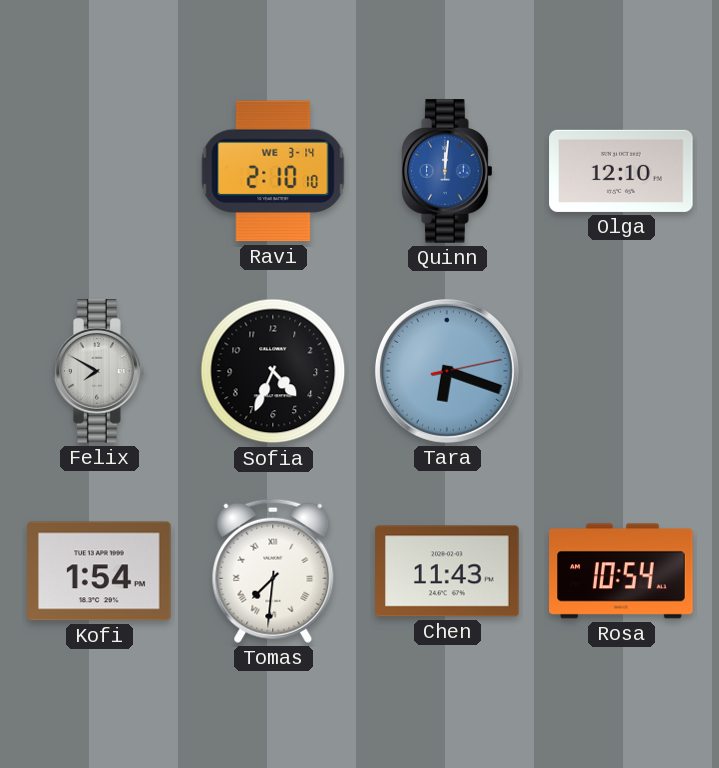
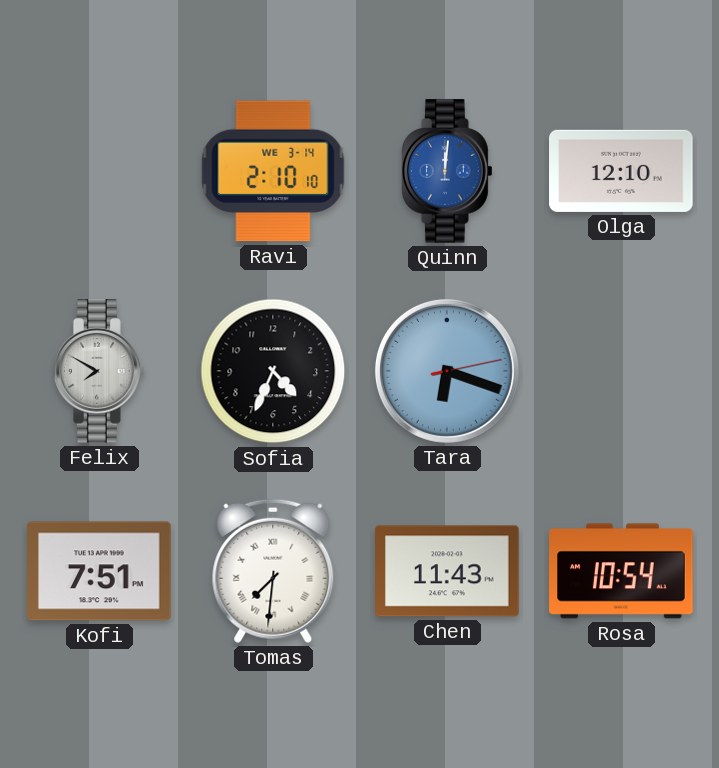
Kofi: 1:54 -> 7:51
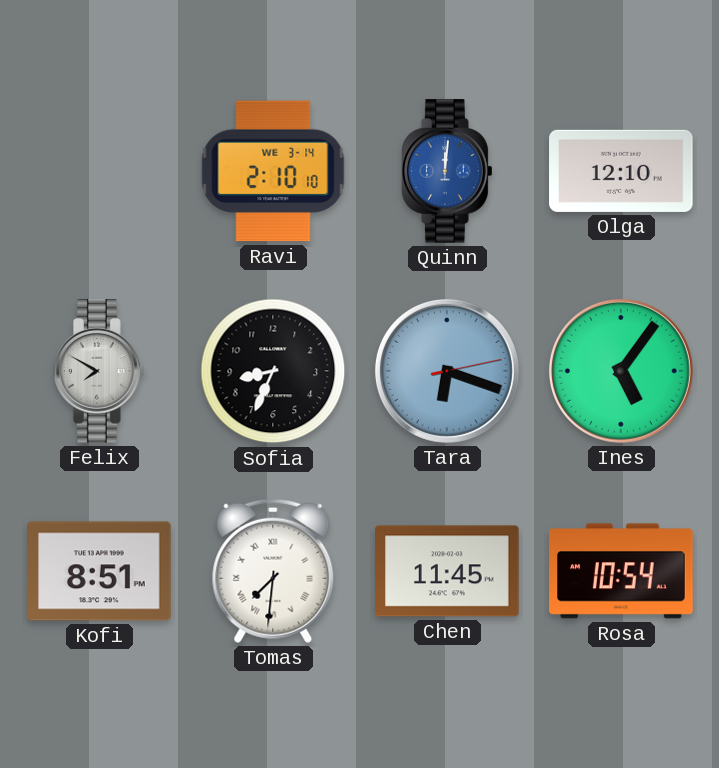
Sofia: 4:34 -> 8:34
Ines: none -> 5:06
Kofi: 7:51 -> 8:51
Chen: 11:43 -> 11:45
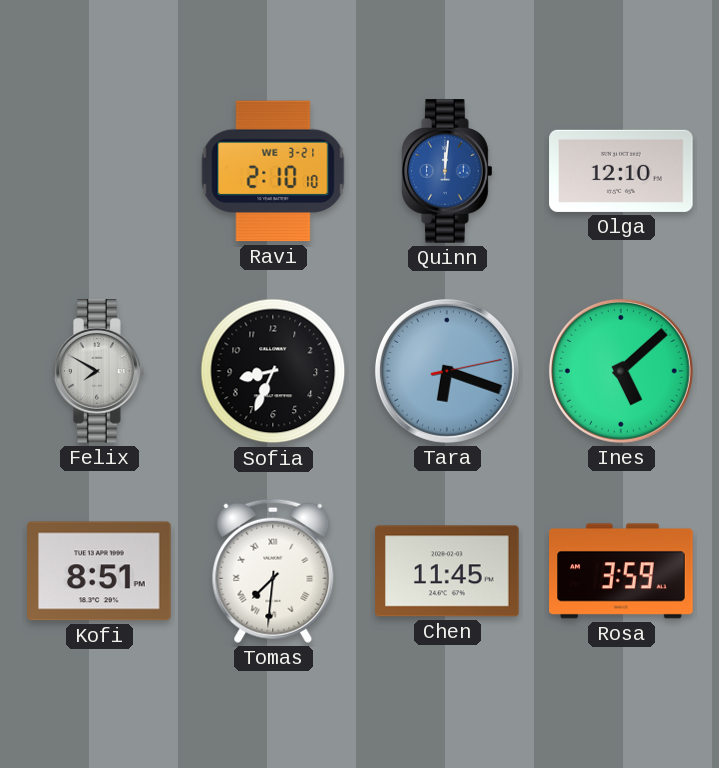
Ravi date: WE 3-14 -> WE 3-21
Ines: 5:06 -> 5:08
Rosa: 10:54 -> 3:59
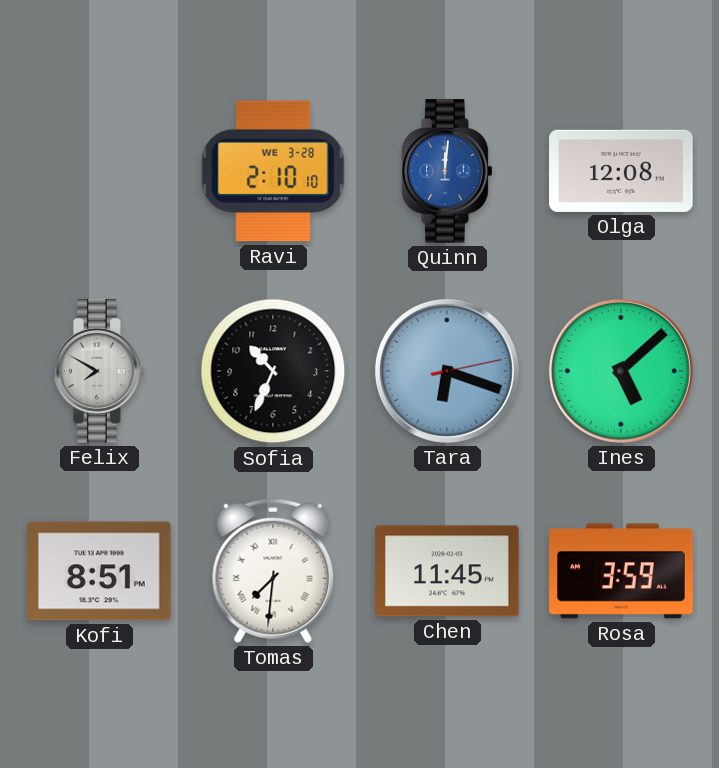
Ravi date: WE 3-21 -> WE 3-28
Olga: 12:10 -> 12:08
Sofia: 8:34 -> 10:34
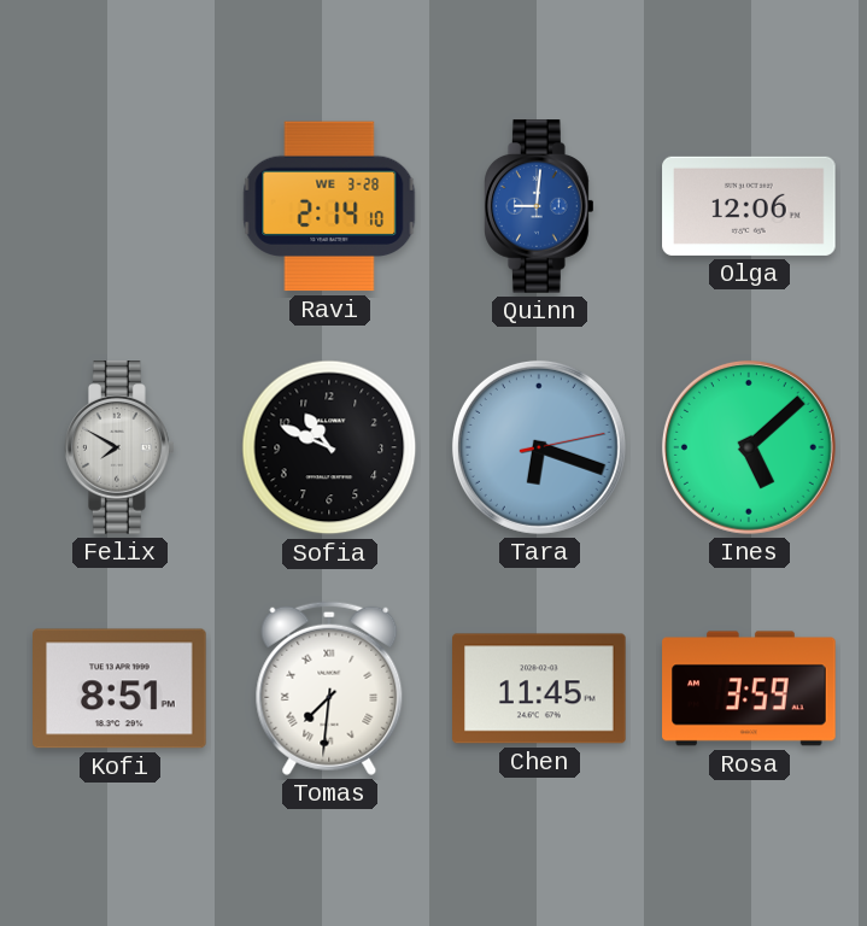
Ravi: 2:10 -> 2:14
Quinn: 12:01 -> 9:01
Olga: 12:08 -> 12:06
Sofia: 10:34 -> 10:49
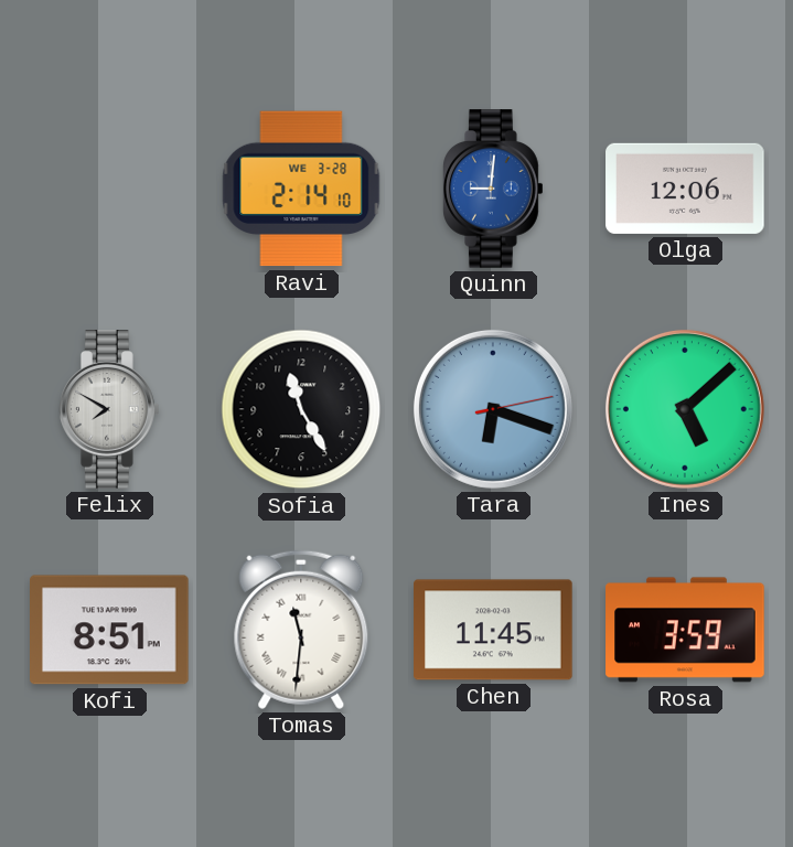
Sofia: 10:49 -> 11:25
Tomas: 7:31 -> 11:31
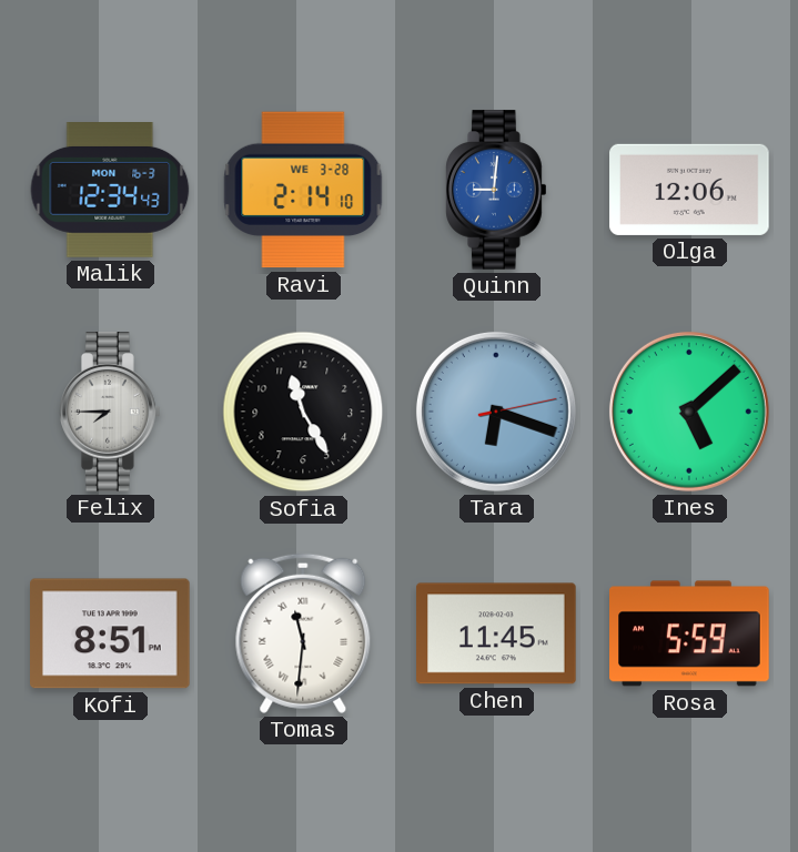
Malik: none -> 12:34
Felix: 7:50 -> 7:45
Rosa: 3:59 -> 5:59
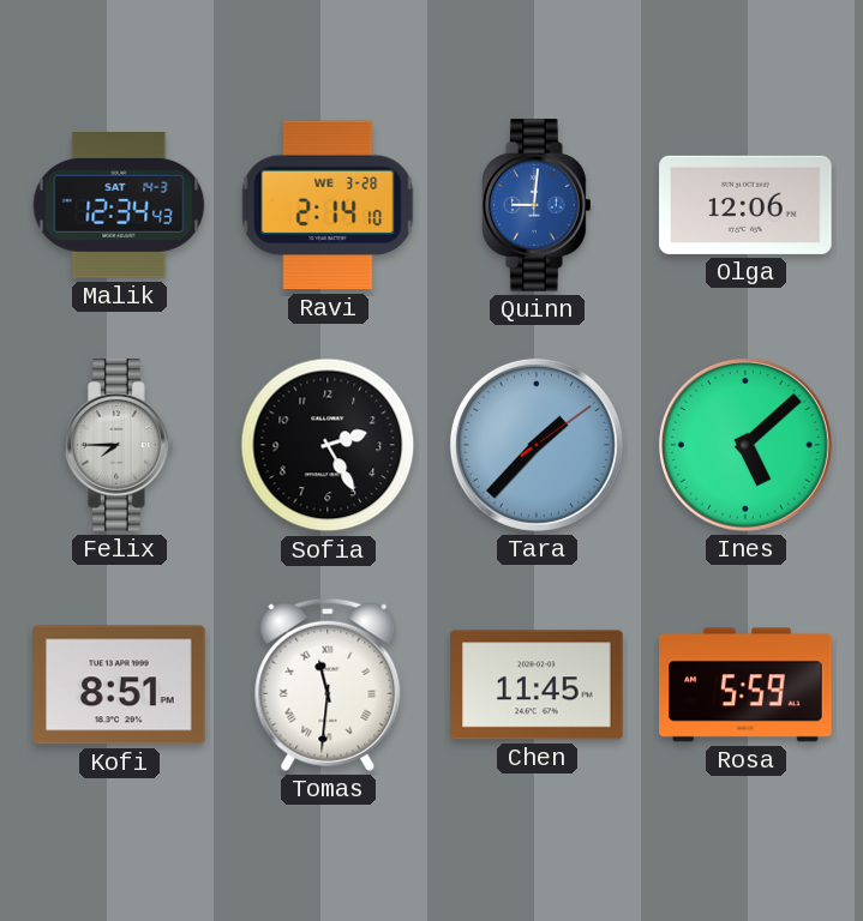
Malik date: MON 16-3 -> SAT 14-3
Sofia: 11:25 -> 2:25
Tara: 6:18 -> 1:37
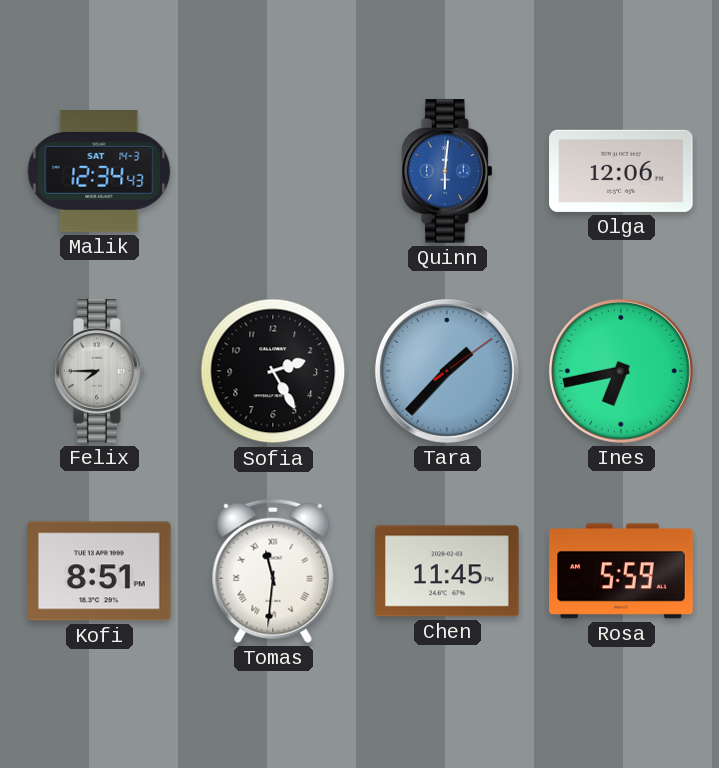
Ravi: 2:14 -> none
Quinn: 9:01 -> 6:01
Ines: 5:08 -> 6:43
